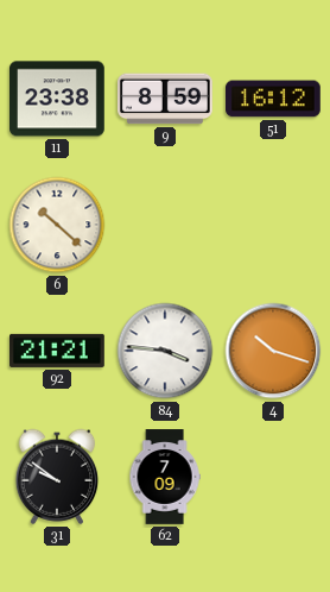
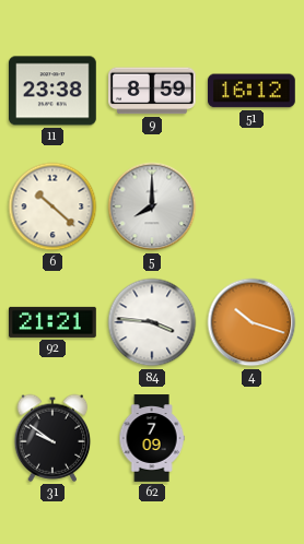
5: none -> 8:00
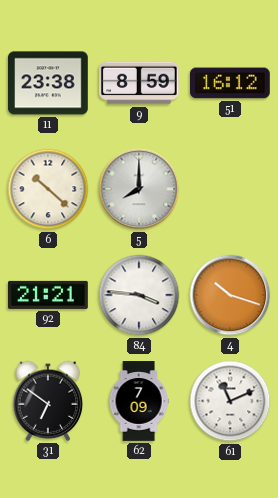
31: 9:51 -> 6:51
61: none -> 11:11
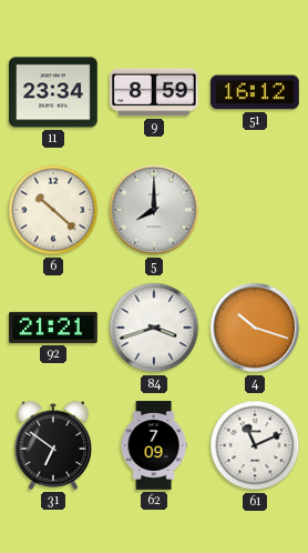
11: 23:38 -> 23:34
84: 3:46 -> 3:42
